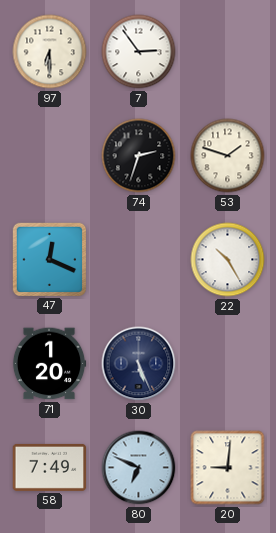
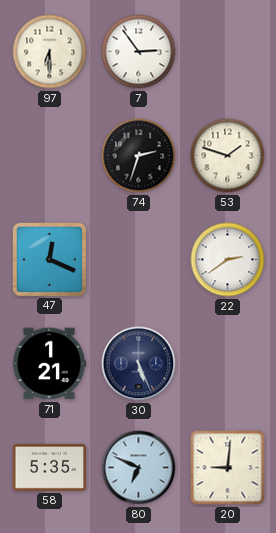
22: 10:25 -> 2:39
71: 1:20 -> 1:21
58: 7:49 -> 5:35
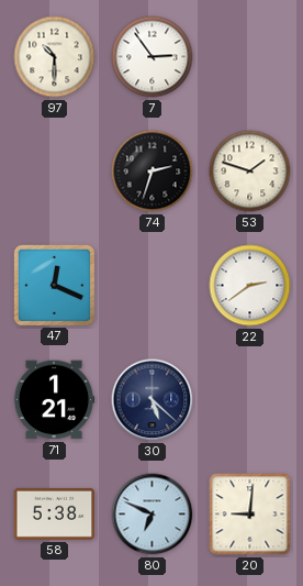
97: 6:30 -> 10:30
30: 5:26 -> 5:22
58: 5:35 -> 5:38
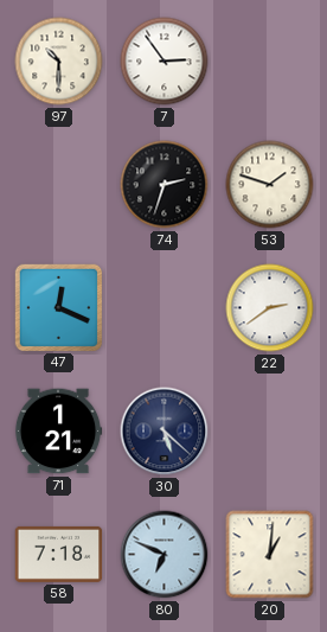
58: 5:38 -> 7:18
20: 9:01 -> 1:01
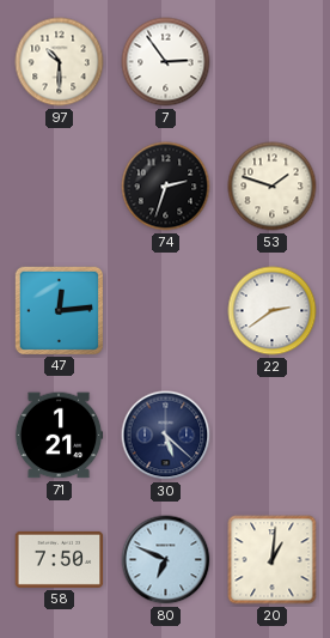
47: 12:19 -> 12:14
58: 7:18 -> 7:50
